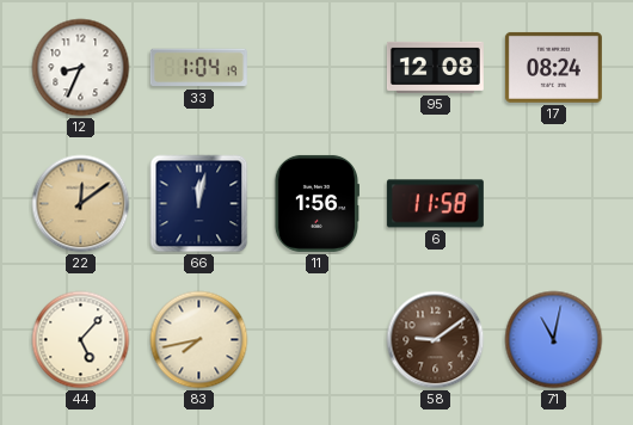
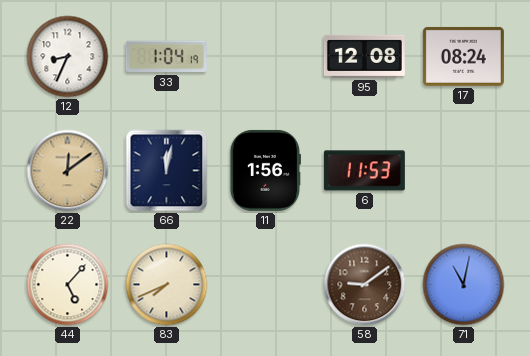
6: 11:58 -> 11:53
83: 7:43 -> 7:41
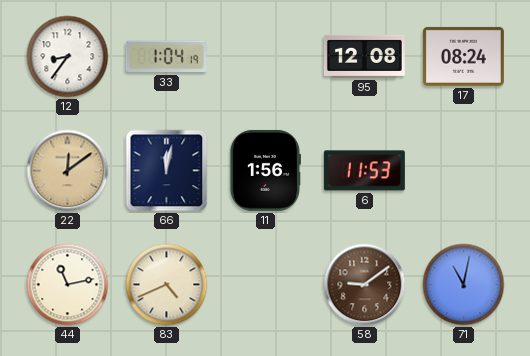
12: 8:34 -> 8:36
44: 5:07 -> 11:13
83: 7:41 -> 4:41
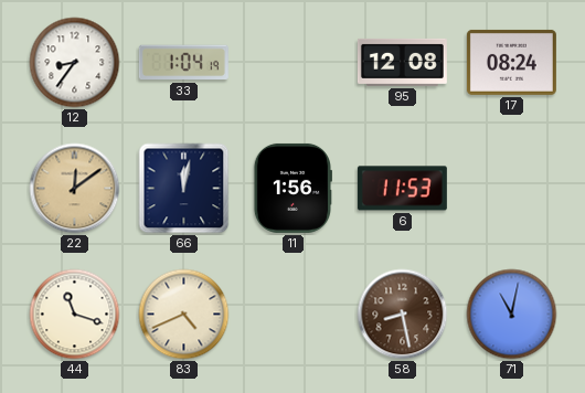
44: 11:13 -> 11:18
58: 9:09 -> 8:28
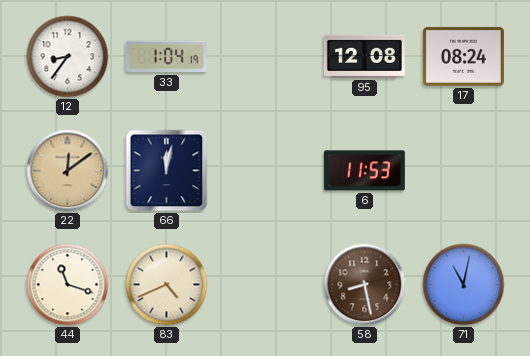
11: 1:56 -> none
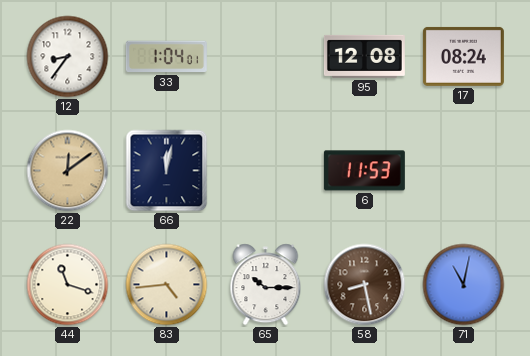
33: 1:04:19 -> 1:04:01
83: 4:41 -> 4:44
65: none -> 10:15
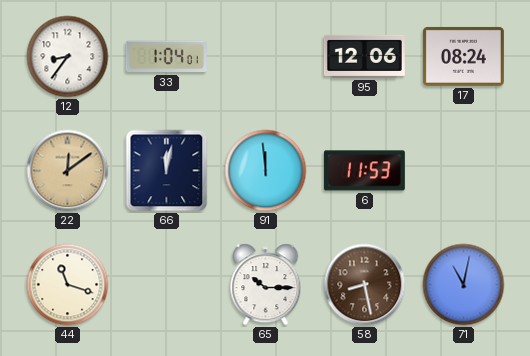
95: 12:08 -> 12:06
91: none -> 11:59
83: 4:44 -> none
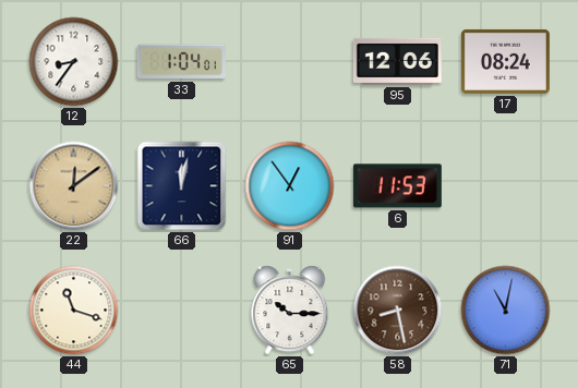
91: 11:59 -> 12:54
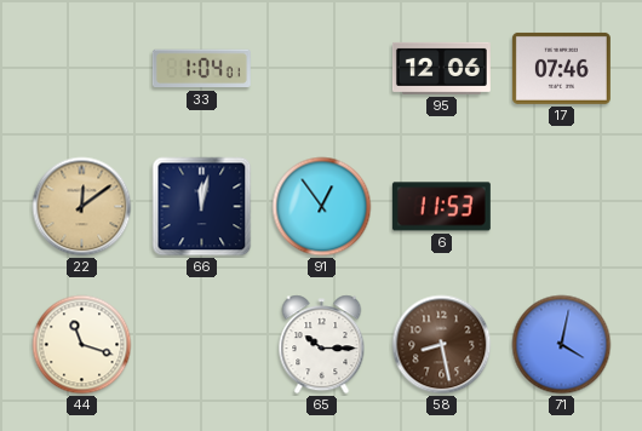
12: 8:36 -> none
17: 08:24 -> 07:46
71: 11:02 -> 4:02
